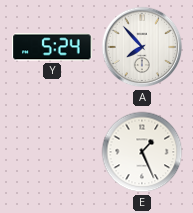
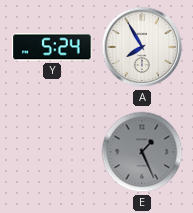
A: 7:53 -> 7:55
E dial: white -> grey
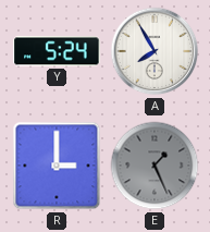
R: none -> 3:00
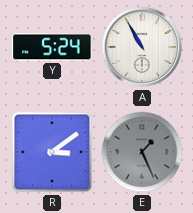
A: 7:55 -> 10:55
R: 3:00 -> 3:09
